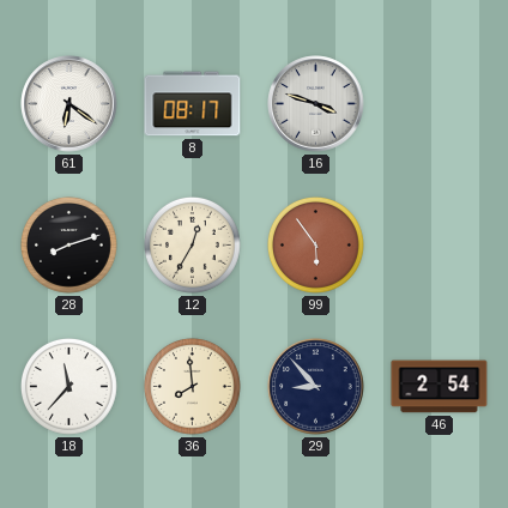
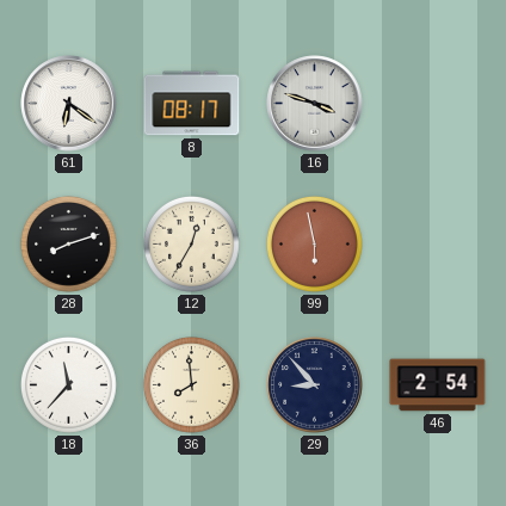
99: 5:54 -> 5:58
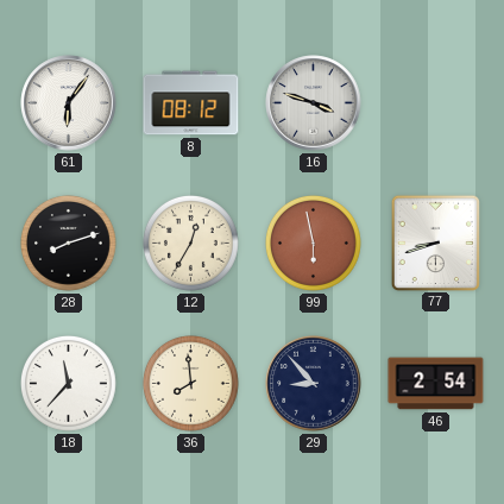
61: 6:21 -> 6:06
8: 08:17 -> 08:12
77: none -> 8:42
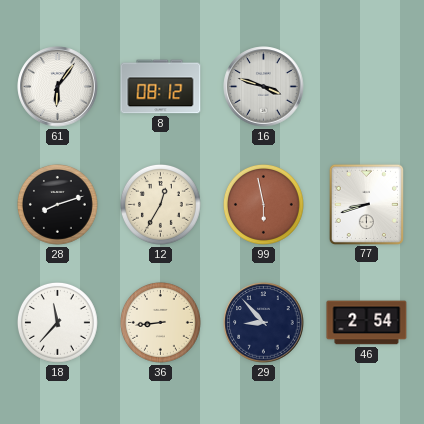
36: 7:59 -> 8:44
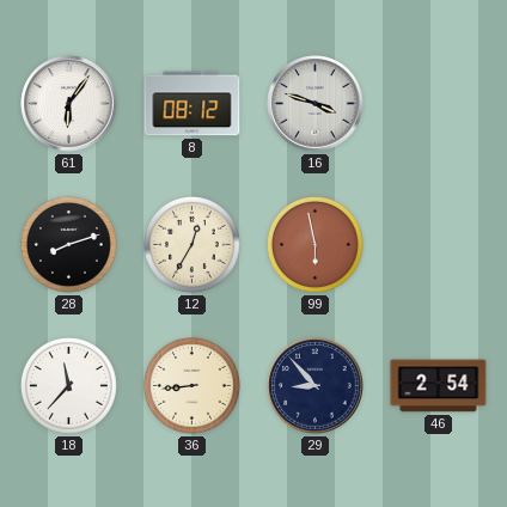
77: 8:42 -> none
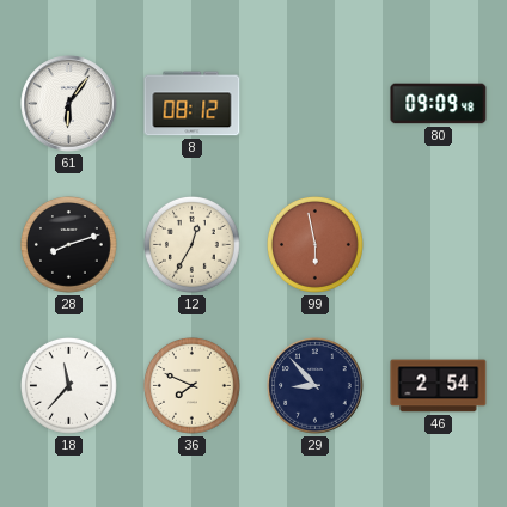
16: 3:48 -> none
80: none -> 09:09
36: 8:44 -> 7:49
